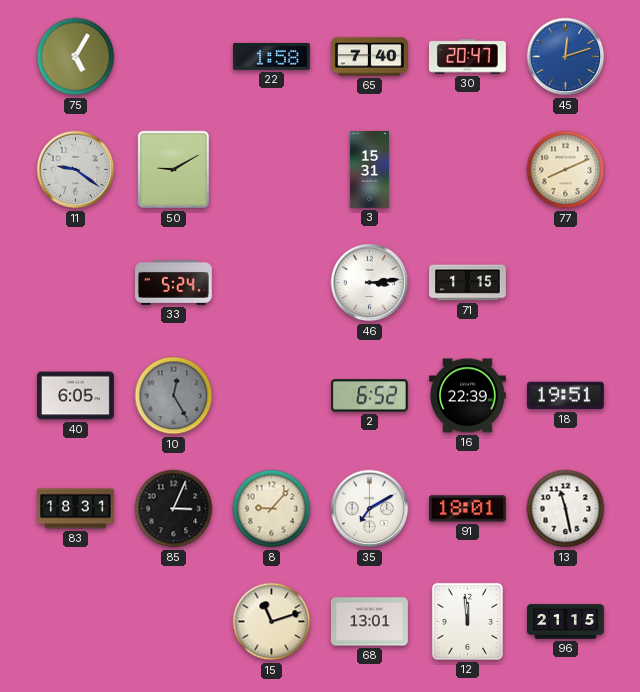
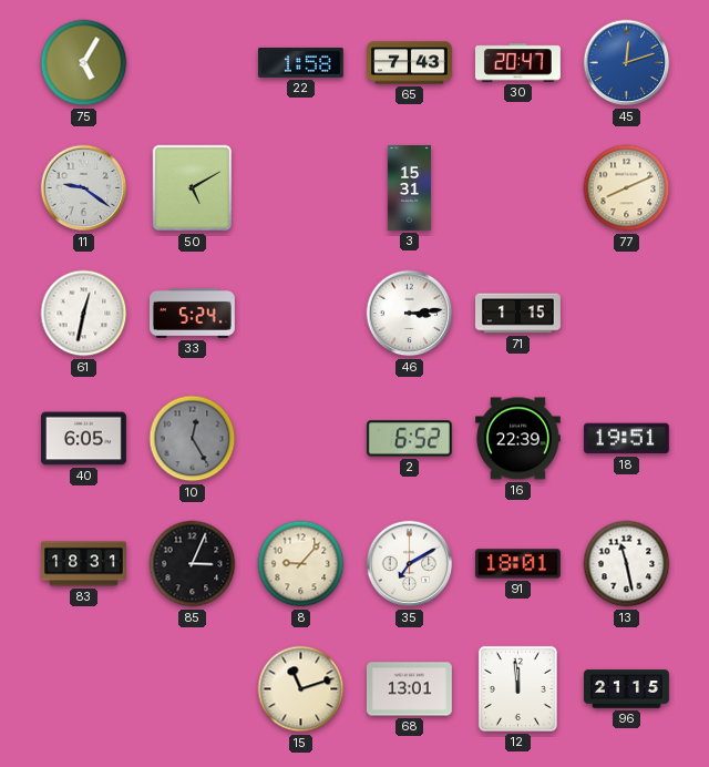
65: 7:40 -> 7:43
50: 9:10 -> 5:10
61: none -> 12:32
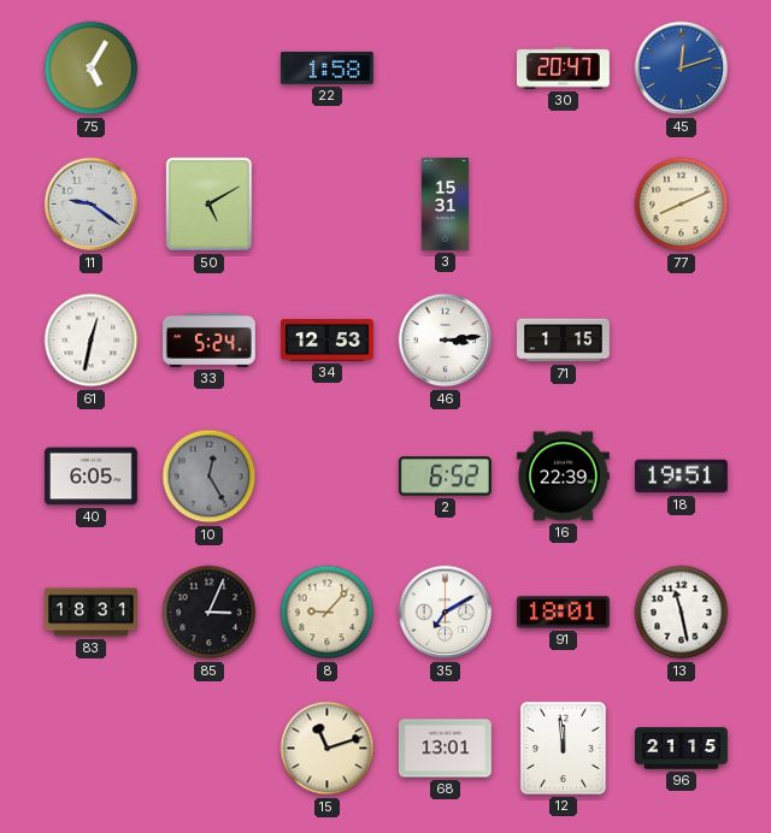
65: 7:43 -> none
34: none -> 12:53
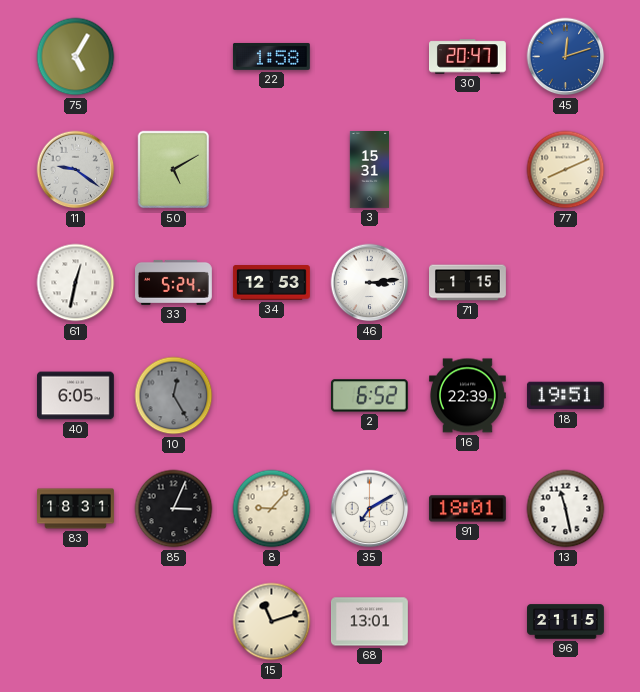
12: 11:59 -> none
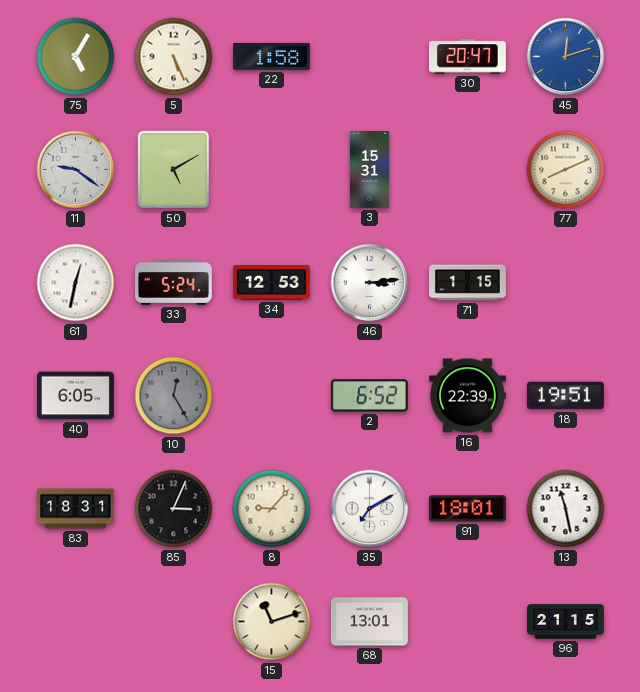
5: none -> 5:26
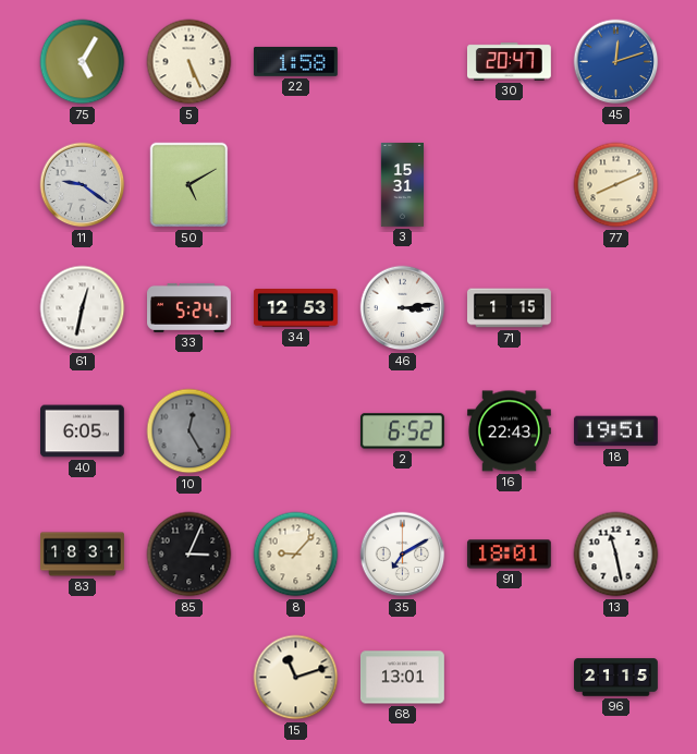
16: 22:39 -> 22:43
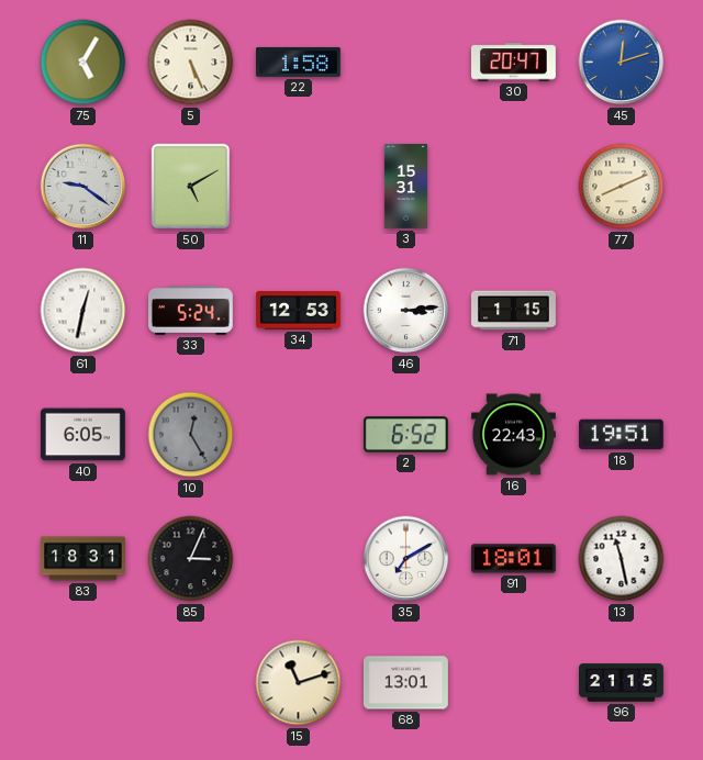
8: 9:07 -> none
